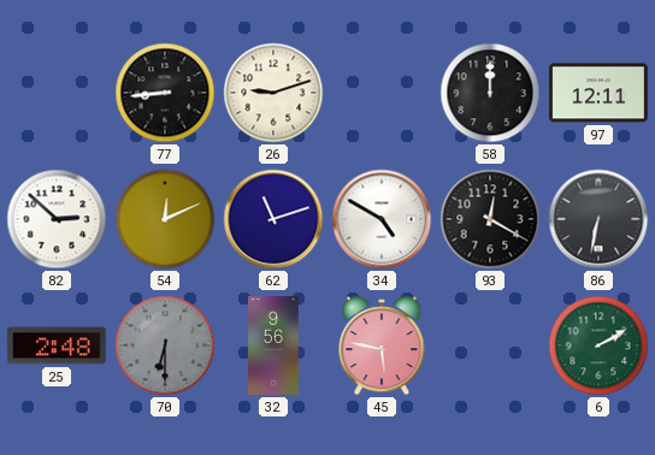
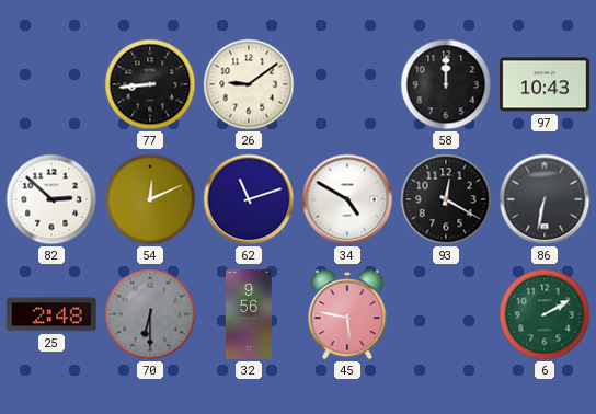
26: 9:12 -> 9:09
97: 12:11 -> 10:43
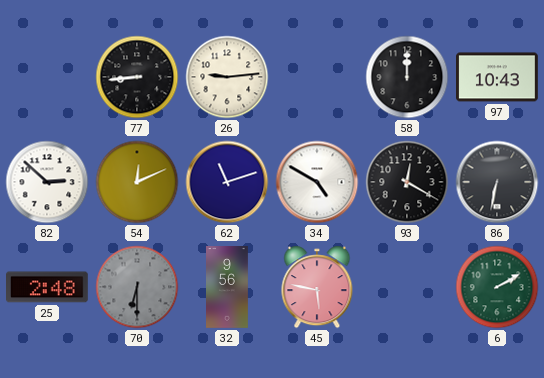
26: 9:09 -> 9:14
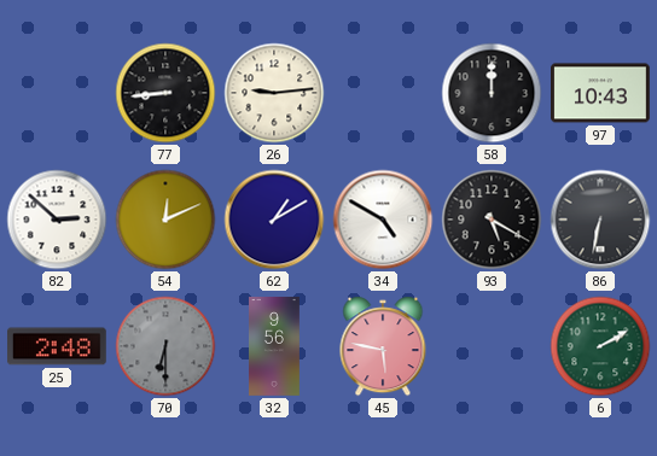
62: 11:12 -> 1:10
93: 12:20 -> 5:20
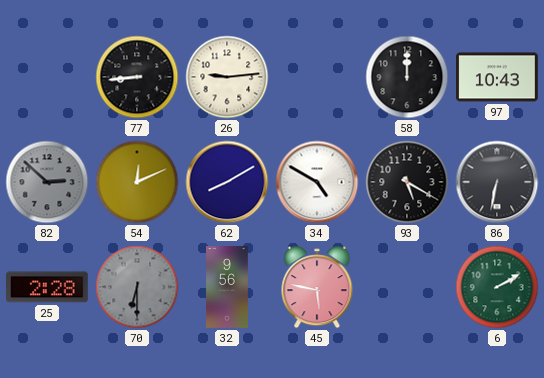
82 dial: white -> grey
62: 1:10 -> 8:10
25: 2:48 -> 2:28
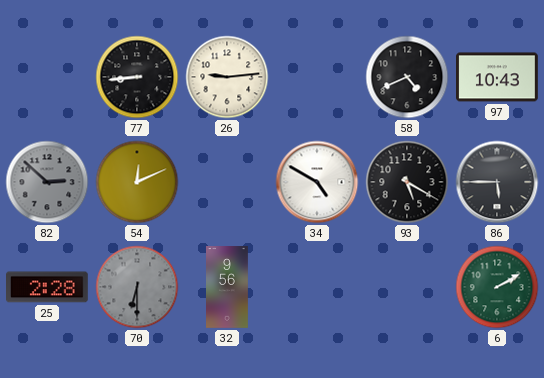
58: 12:00 -> 4:41
62: 8:10 -> none
86: 6:32 -> 5:45
45: 5:47 -> none
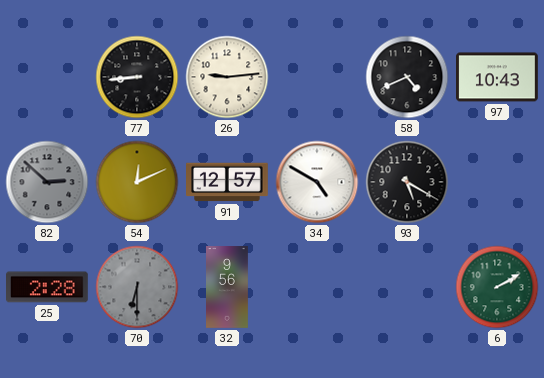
91: none -> 12:57
86: 5:45 -> none
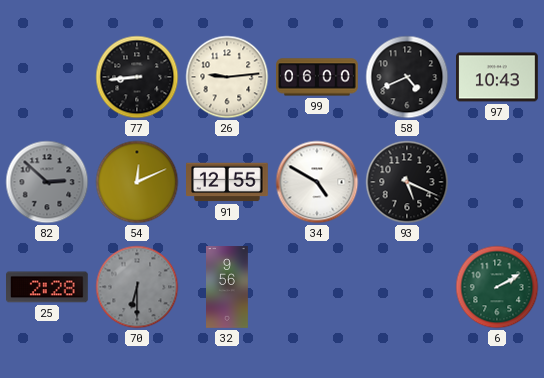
99: none -> 06:00
91: 12:57 -> 12:55
93: 5:20 -> 5:19
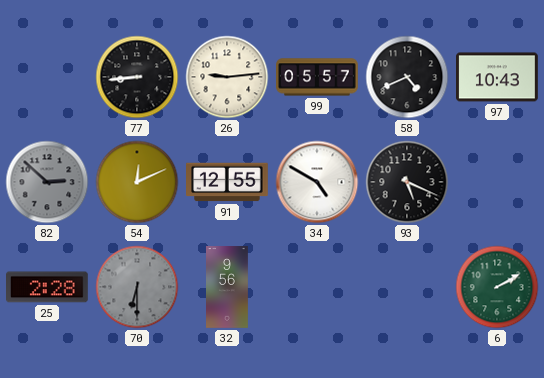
99: 06:00 -> 05:57
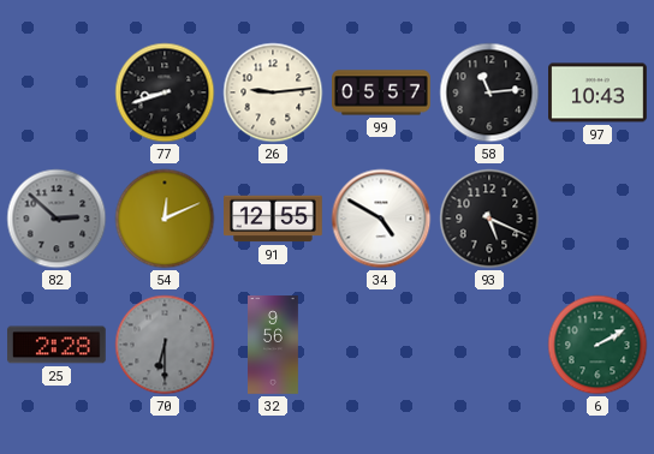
77: 8:44 -> 8:42
58: 4:41 -> 11:14
